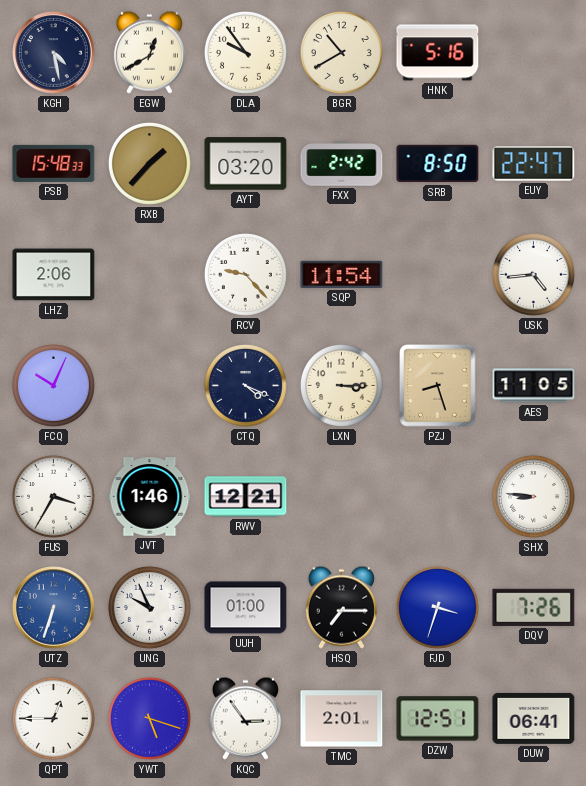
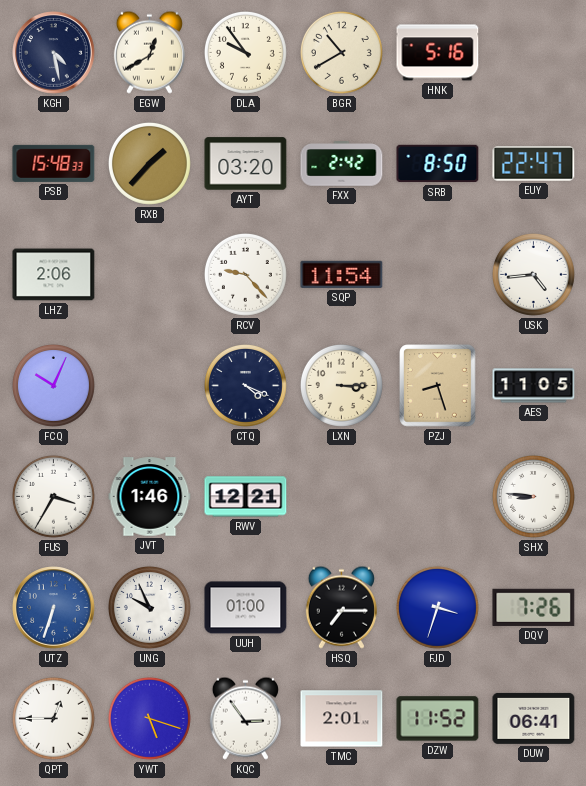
DZW: 12:51 -> 11:52
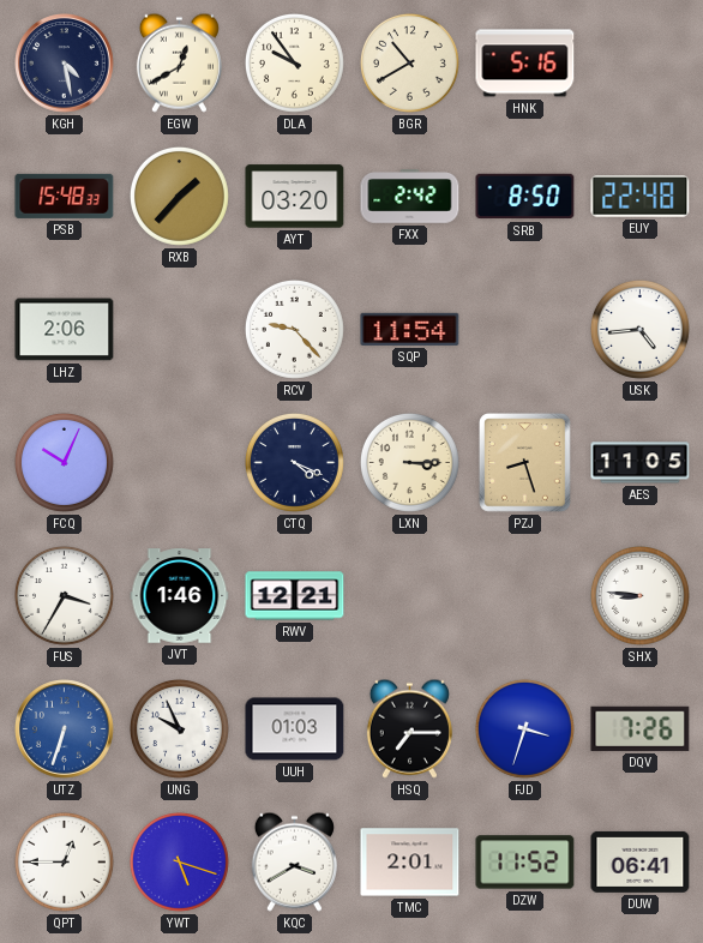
EUY: 22:47 -> 22:48
UUH: 01:00 -> 01:03
KQC: 2:54 -> 3:40
